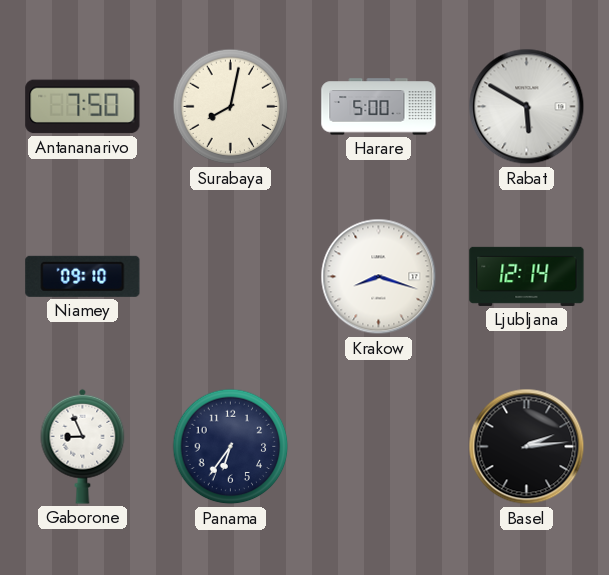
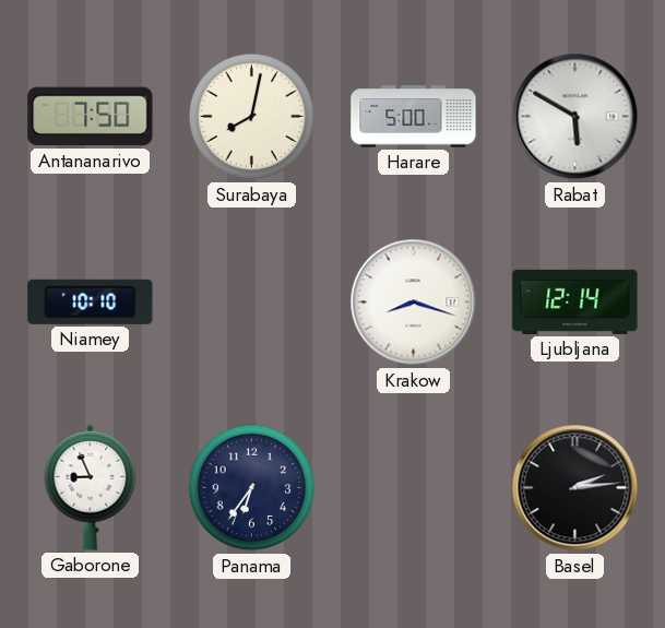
Niamey: 09:10 -> 10:10
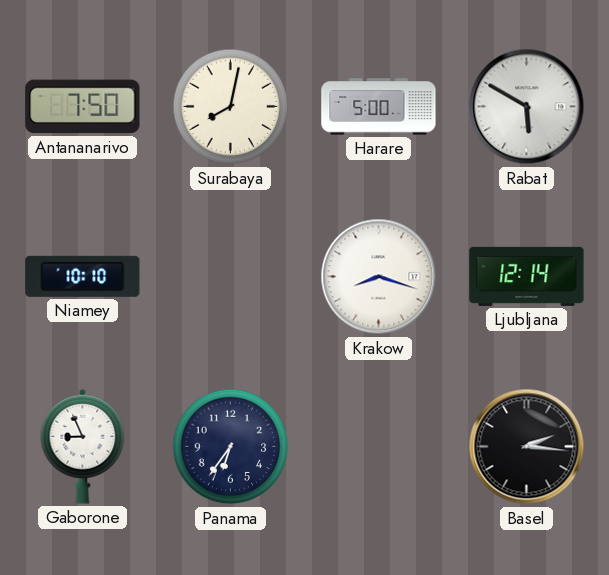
Basel: 2:14 -> 2:16
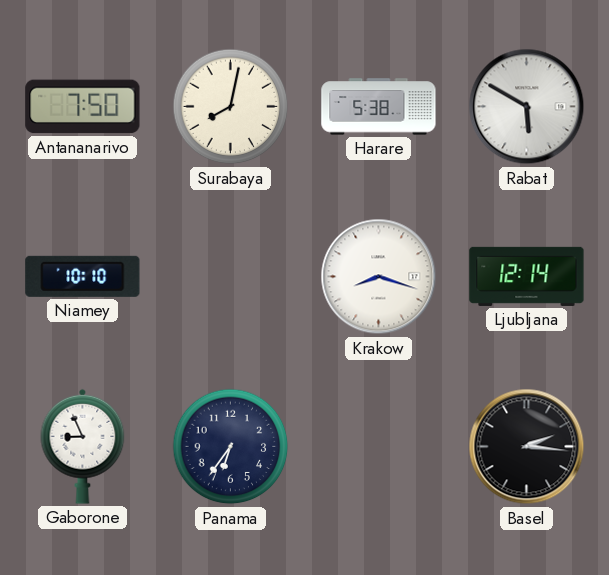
Harare: 5:00 -> 5:38
